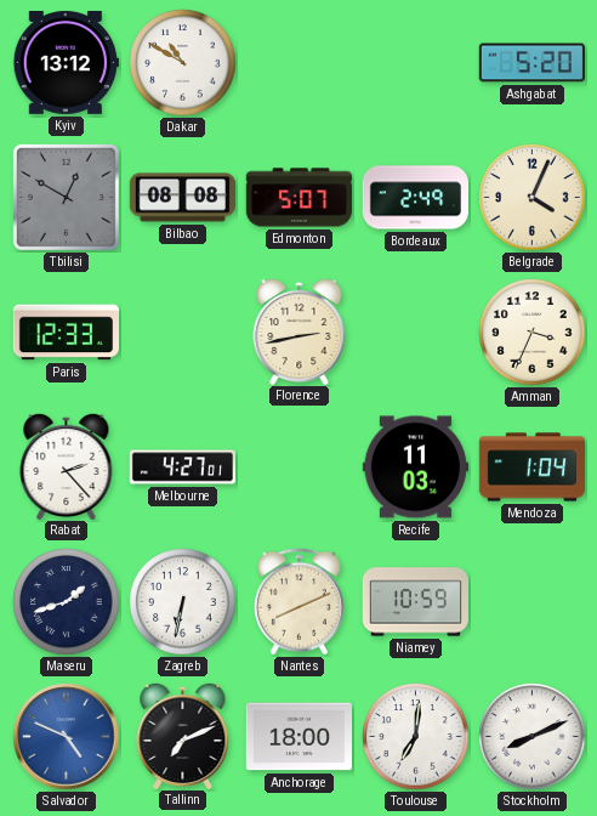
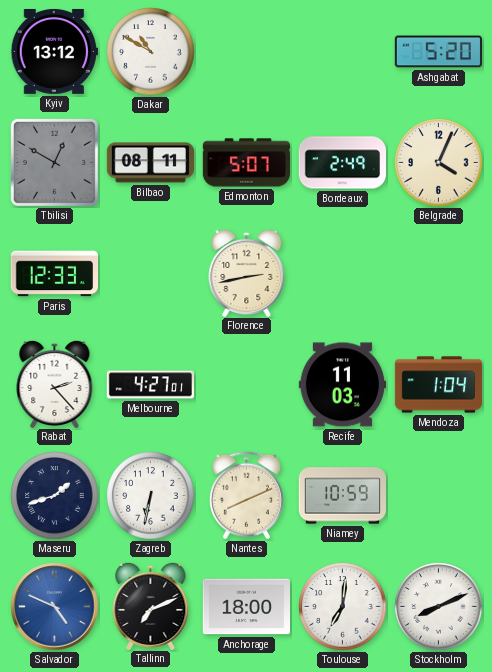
Bilbao: 08:08 -> 08:11
Amman: 3:34 -> none
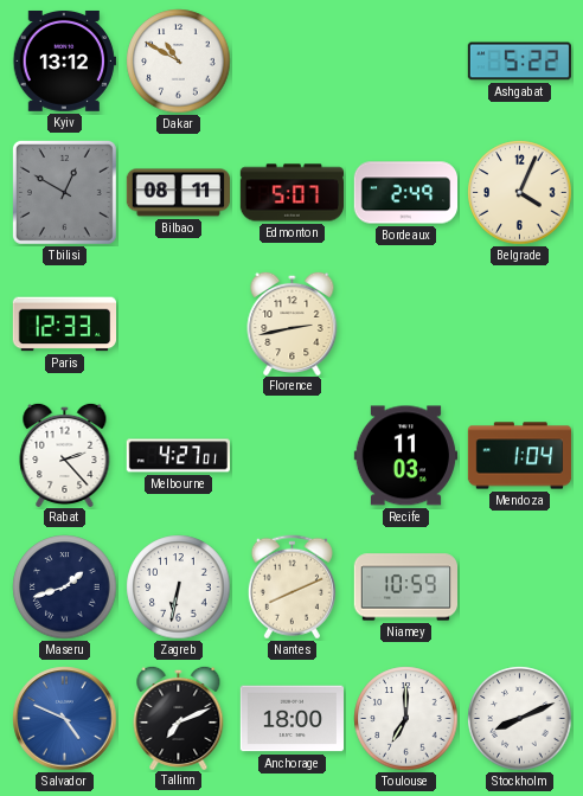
Ashgabat: 5:20 -> 5:22
Toulouse: 7:01 -> 7:00
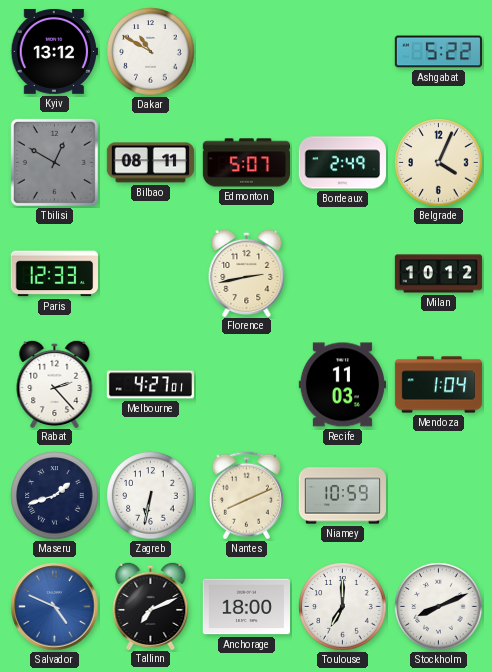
Milan: none -> 10:12
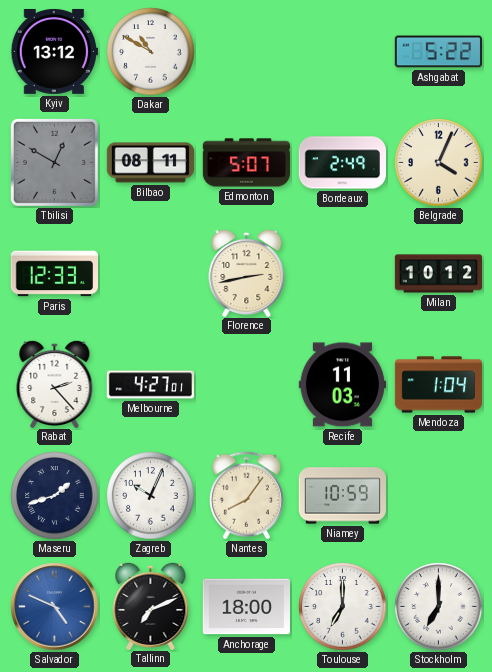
Zagreb: 6:32 -> 10:04
Nantes: 8:11 -> 8:06
Stockholm: 8:11 -> 7:00
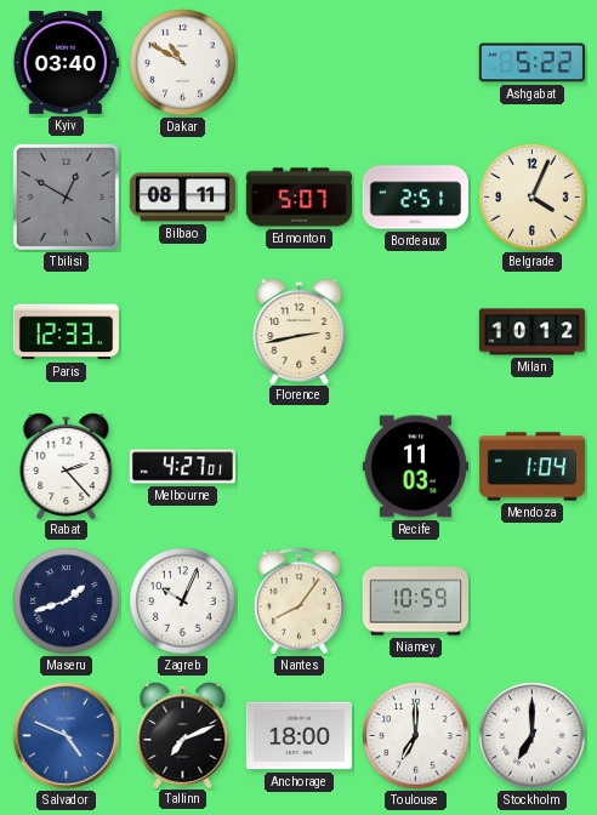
Kyiv: 13:12 -> 03:40
Bordeaux: 2:49 -> 2:51
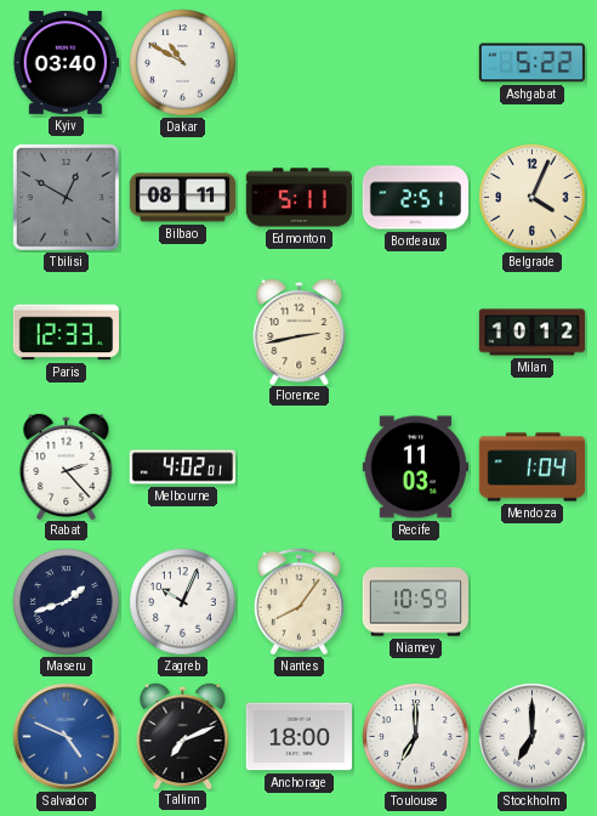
Edmonton: 5:07 -> 5:11
Melbourne: 4:27 -> 4:02
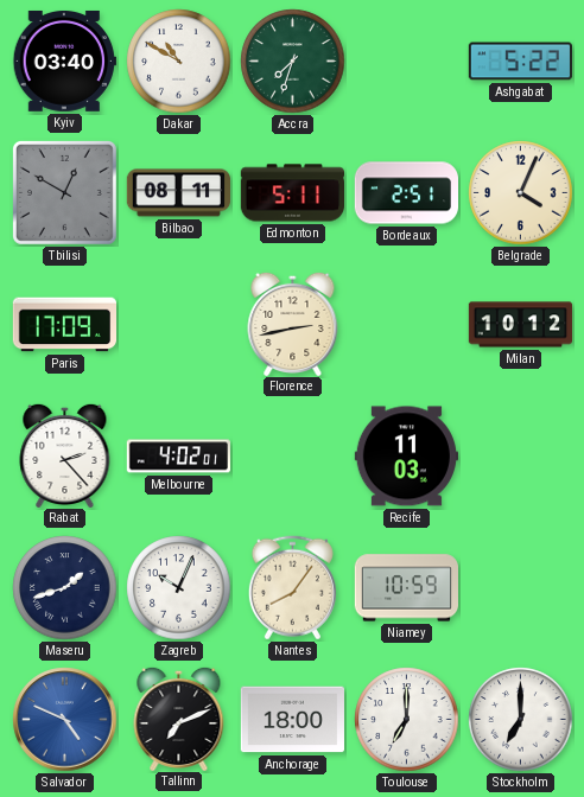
Accra: none -> 7:33
Paris: 12:33 -> 17:09
Mendoza: 1:04 -> none
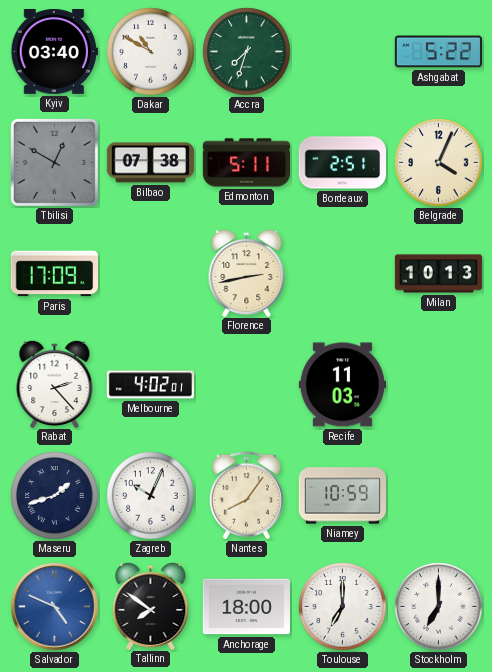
Bilbao: 08:11 -> 07:38
Milan: 10:12 -> 10:13
Tallinn: 7:11 -> 7:51
